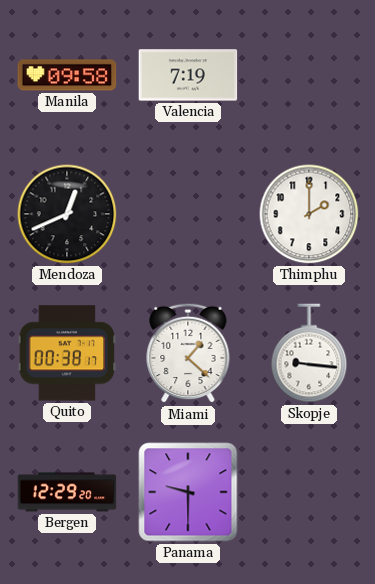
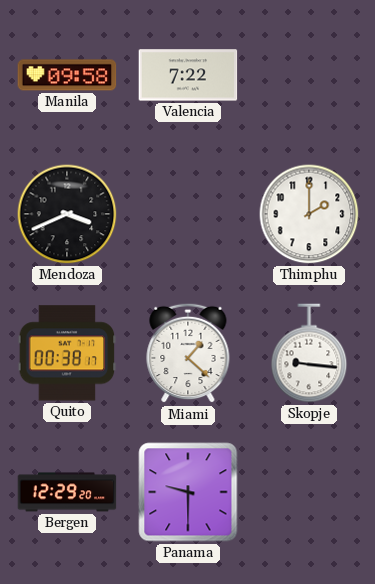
Valencia: 7:19 -> 7:22
Mendoza: 12:41 -> 3:41
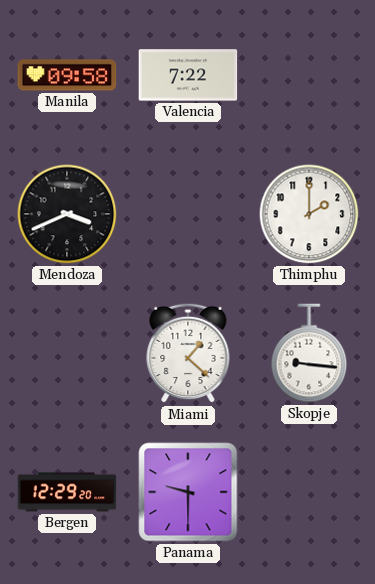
Quito: 00:38 -> none
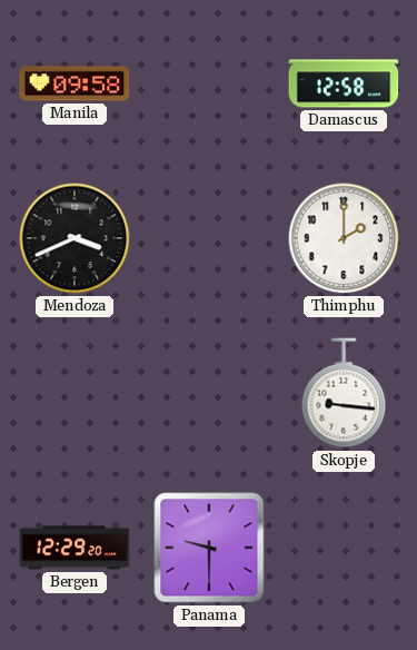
Valencia: 7:22 -> none
Damascus: none -> 12:58
Miami: 1:22 -> none
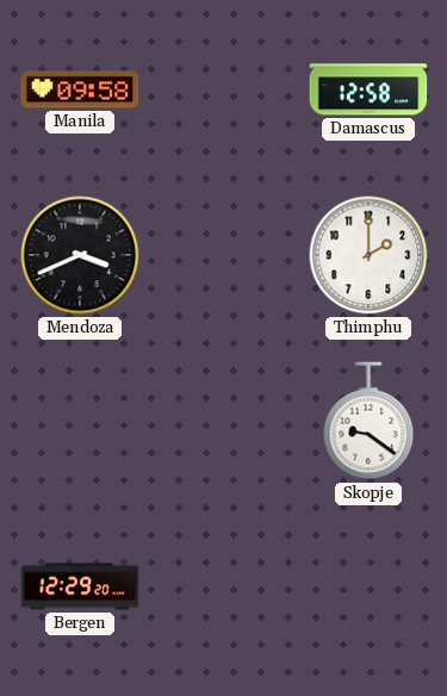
Skopje: 9:16 -> 9:21
Panama: 9:30 -> none
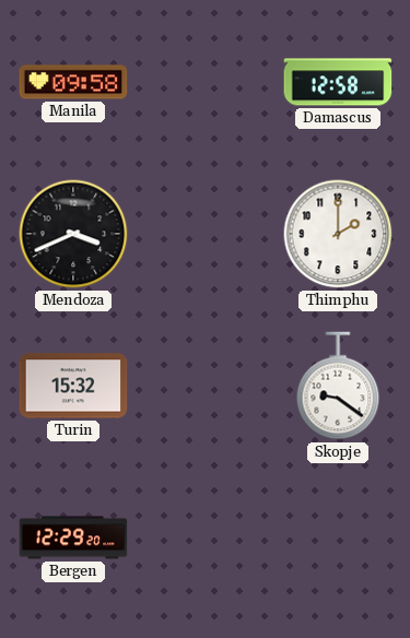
Turin: none -> 15:32
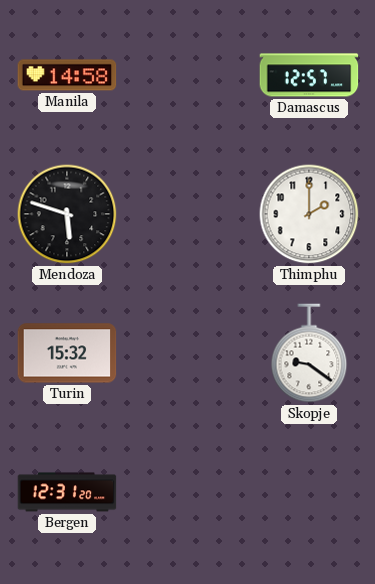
Manila: 09:58 -> 14:58
Damascus: 12:58 -> 12:57
Mendoza: 3:41 -> 5:48
Bergen: 12:29 -> 12:31
